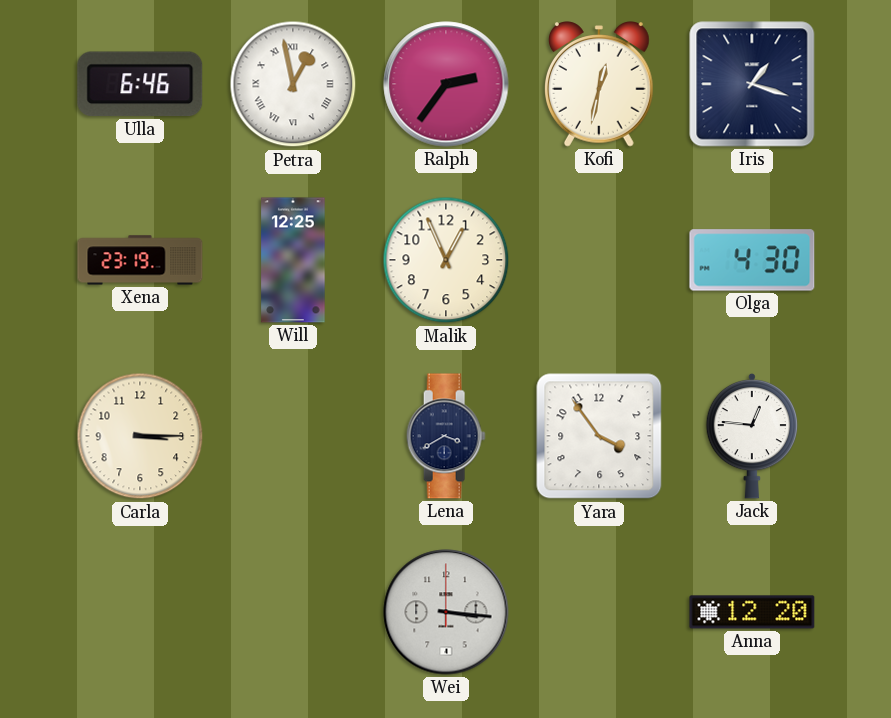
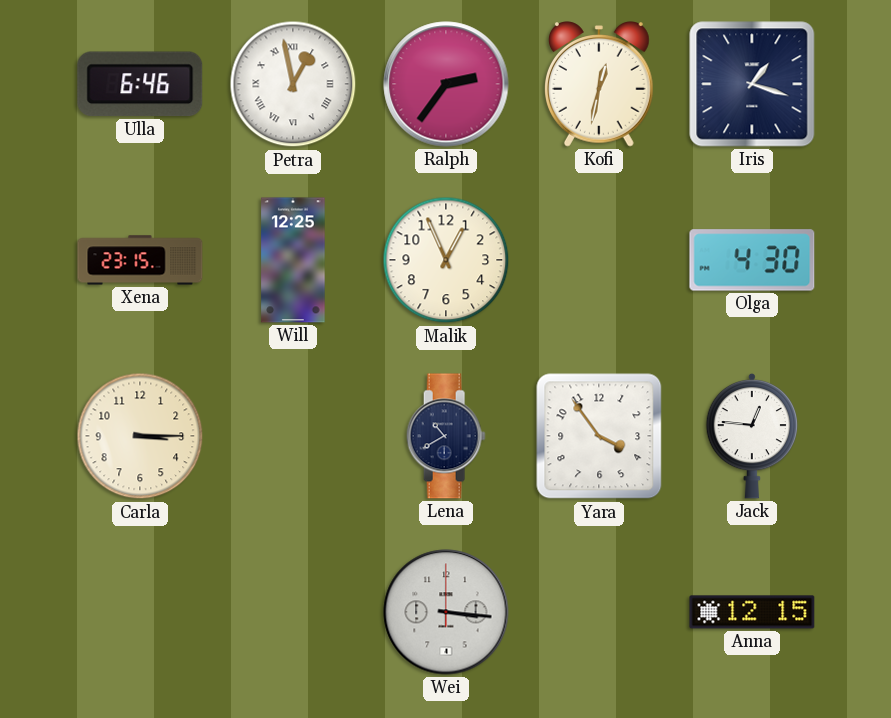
Xena: 23:19 -> 23:15
Lena: 3:40 -> 10:40
Anna: 12:20 -> 12:15
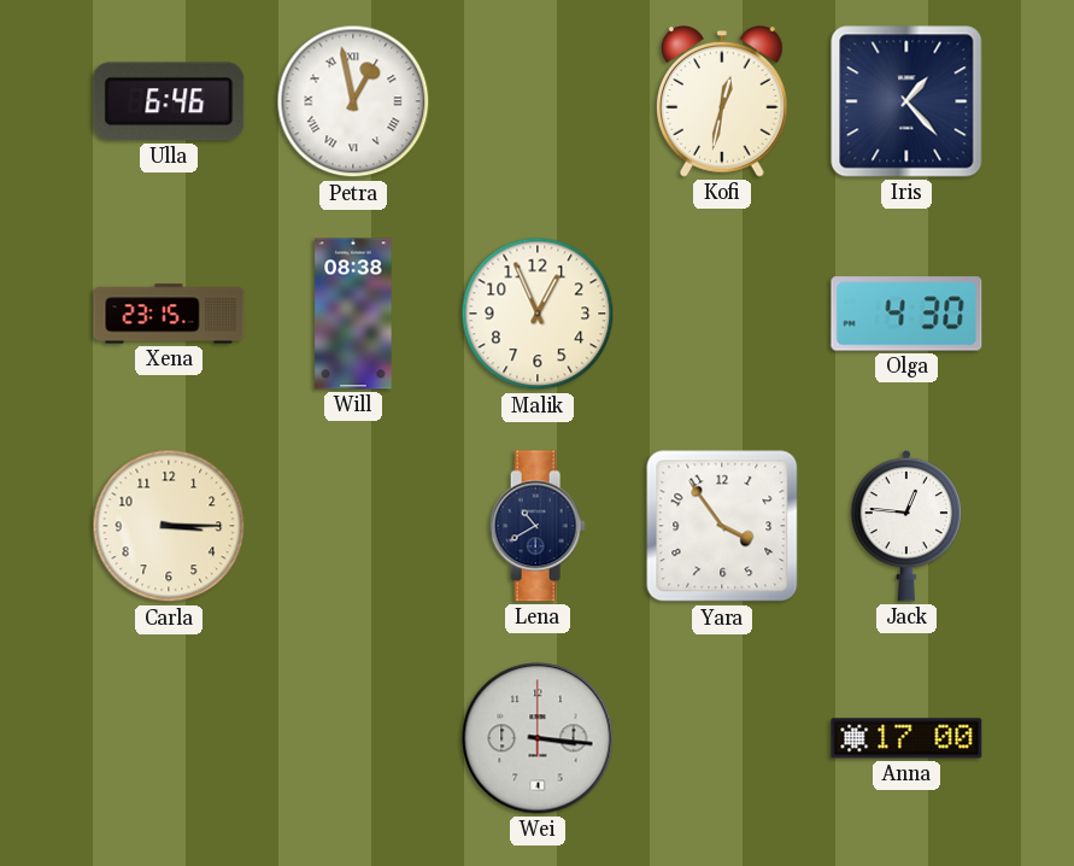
Ralph: 2:36 -> none
Iris: 1:18 -> 1:23
Will: 12:25 -> 08:38
Anna: 12:15 -> 17:00
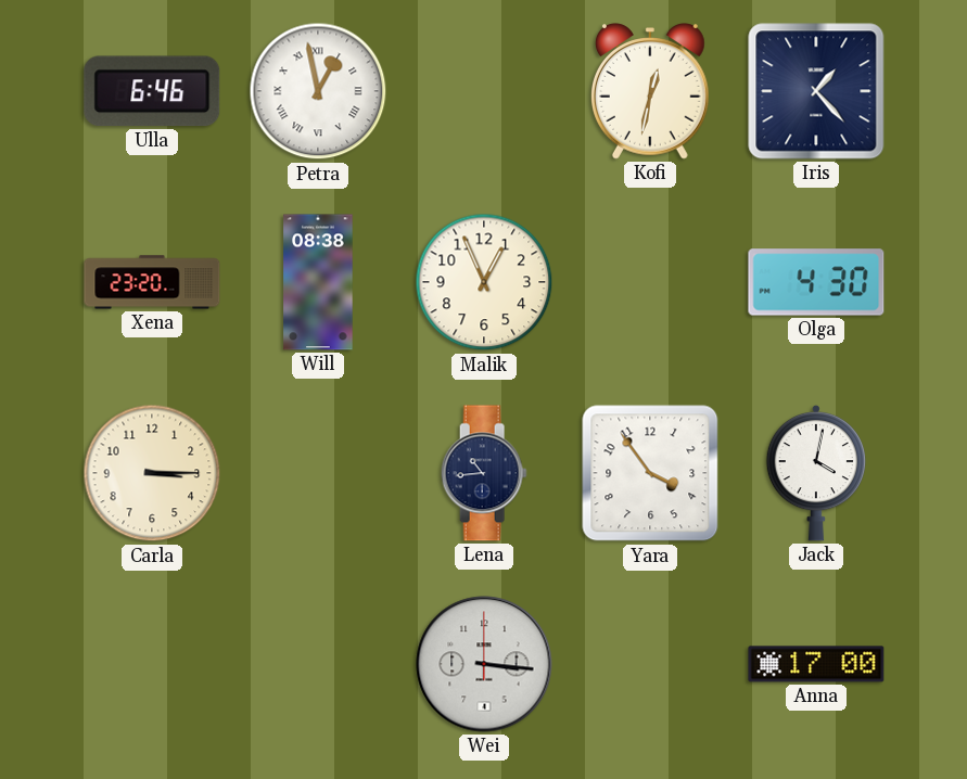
Xena: 23:15 -> 23:20
Lena: 10:40 -> 10:44
Jack: 12:46 -> 4:02
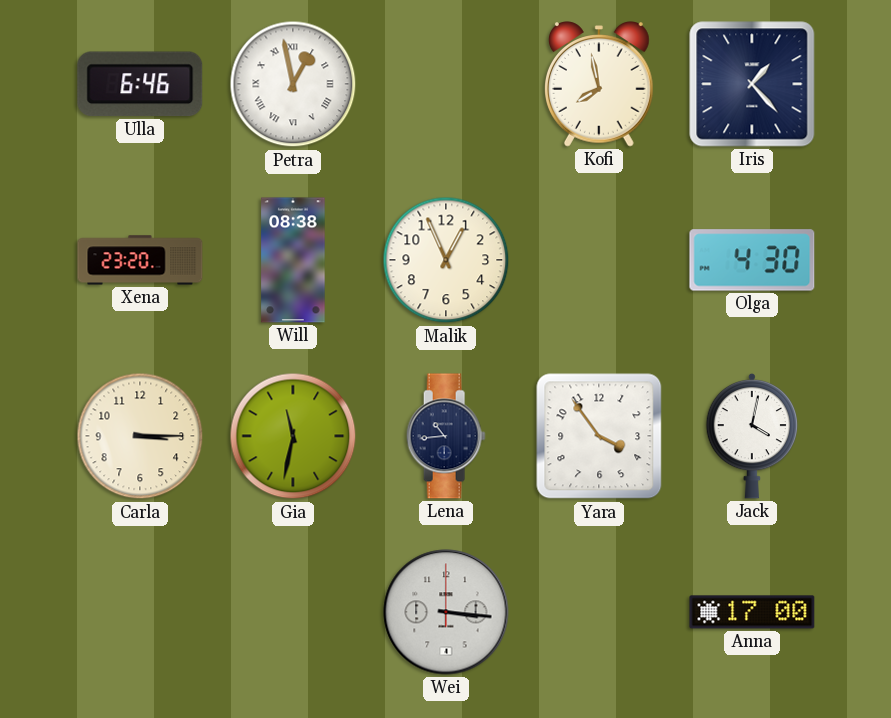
Kofi: 12:32 -> 7:58
Gia: none -> 11:32
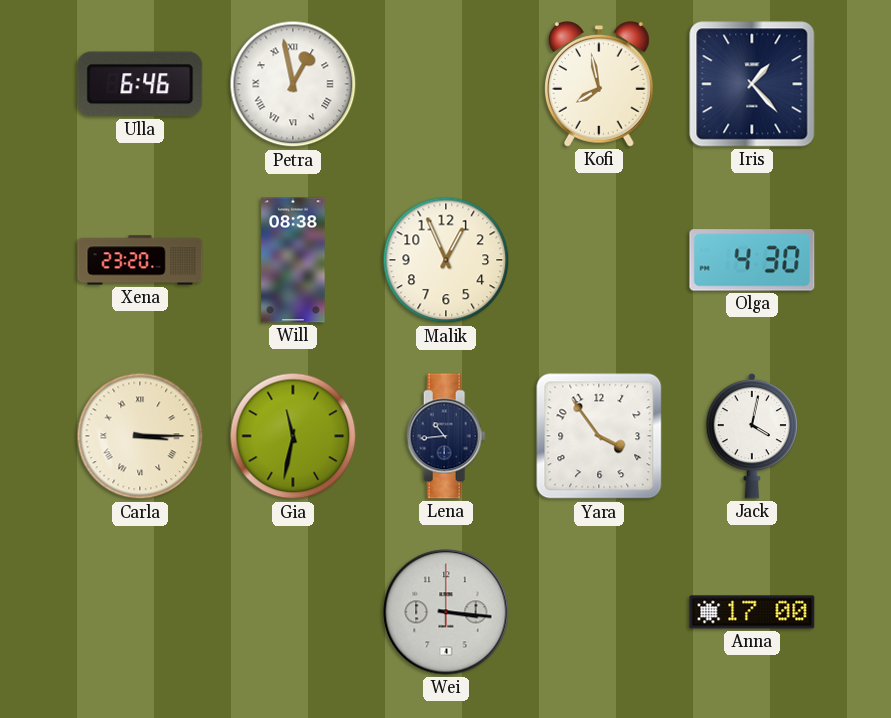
Carla numerals: Arabic -> Roman
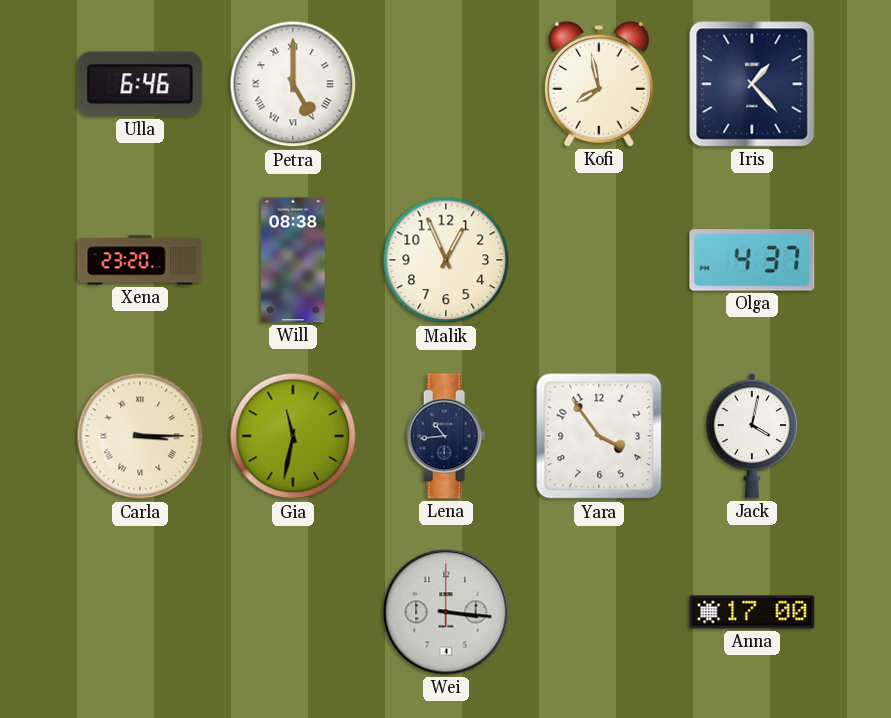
Petra: 12:58 -> 5:00
Olga: 4:30 -> 4:37
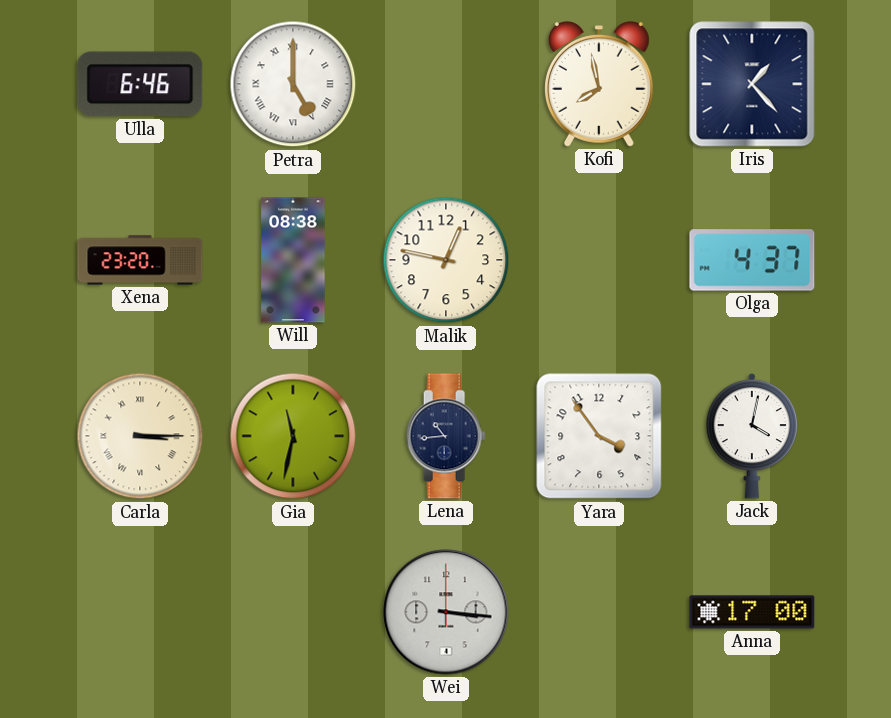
Malik: 12:56 -> 12:47
